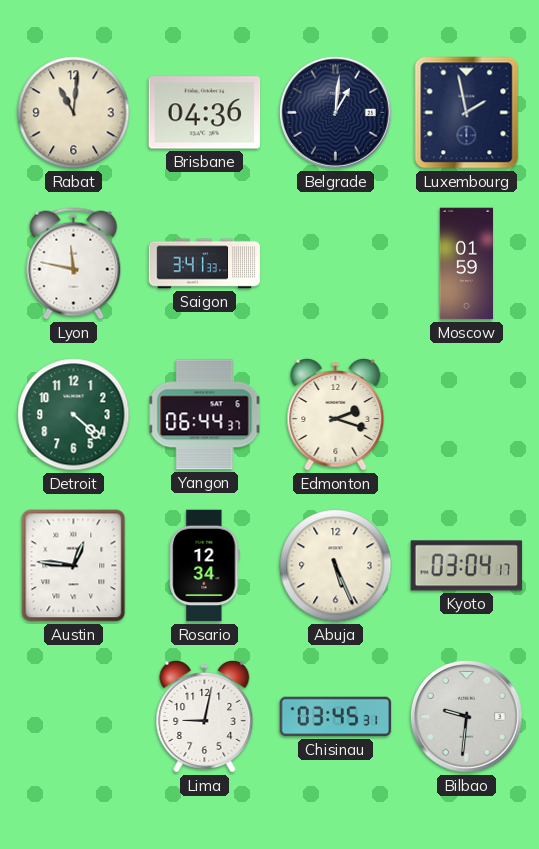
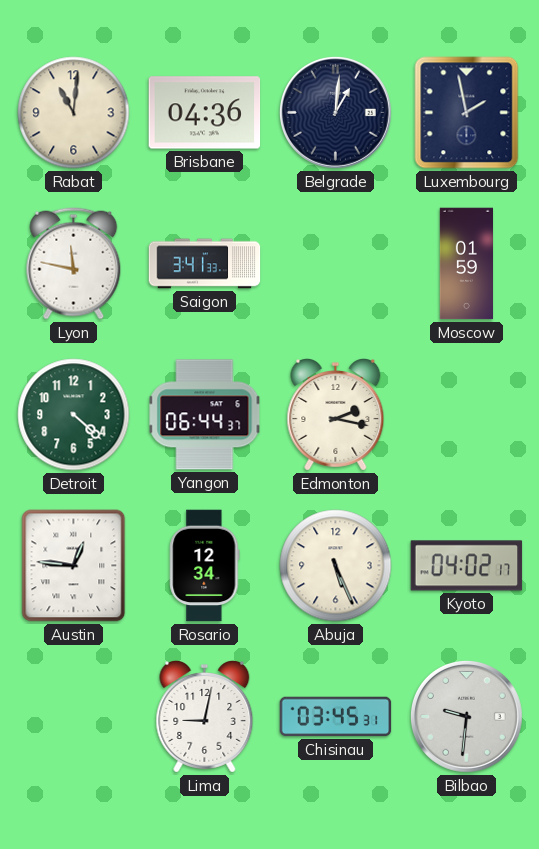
Edmonton: 2:18 -> 2:17
Kyoto: 03:04 -> 04:02
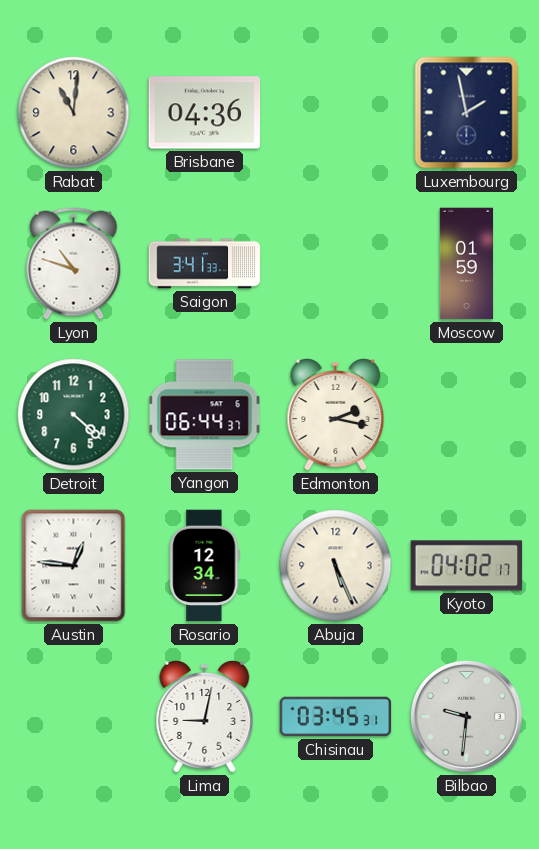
Belgrade: 1:01 -> none
Lyon: 11:47 -> 10:48
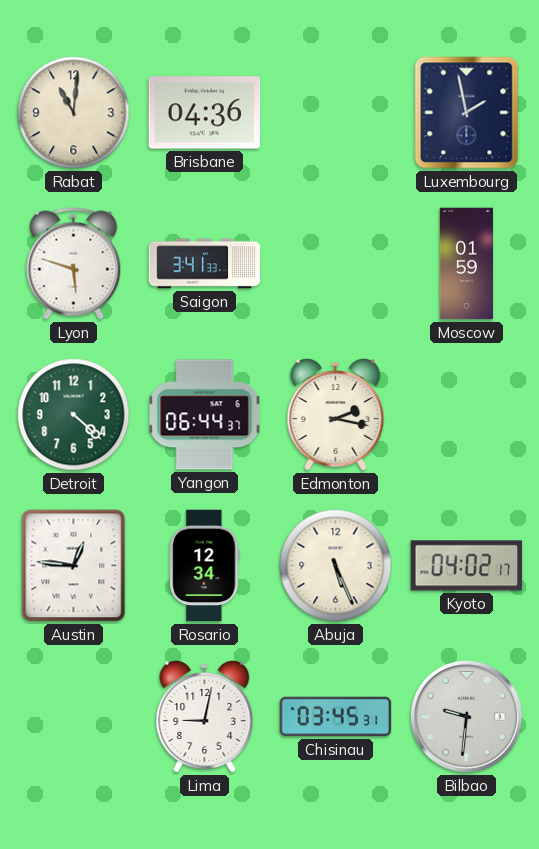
Lyon: 10:48 -> 5:48
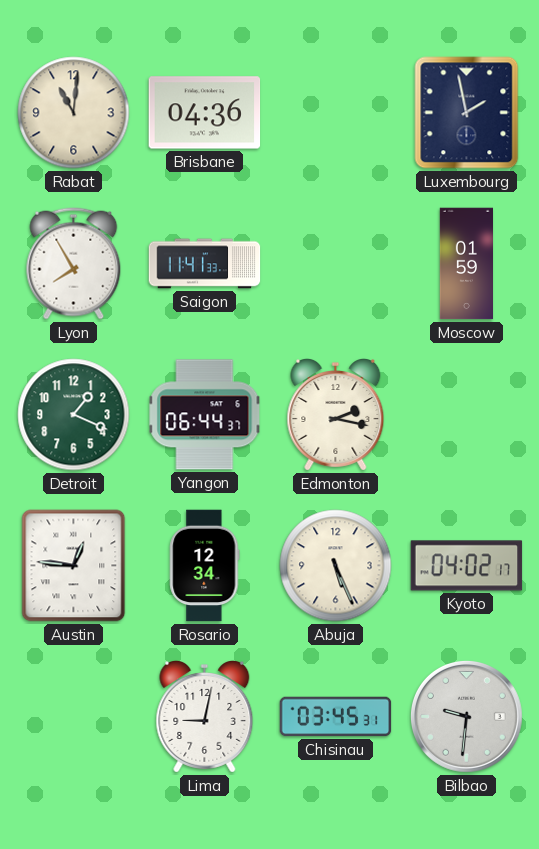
Lyon: 5:48 -> 7:55
Saigon: 3:41 -> 11:41
Detroit: 4:22 -> 1:19
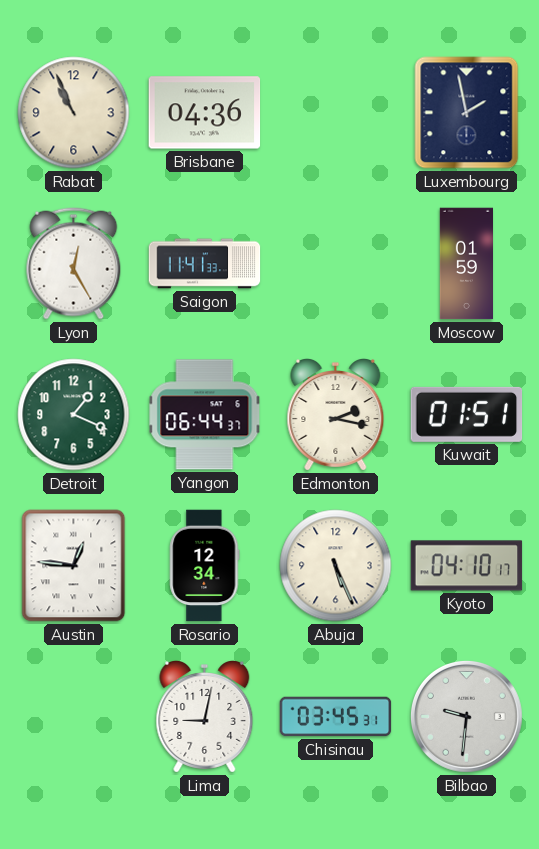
Rabat: 11:01 -> 10:56
Lyon: 7:55 -> 12:25
Kuwait: none -> 01:51
Kyoto: 04:02 -> 04:10
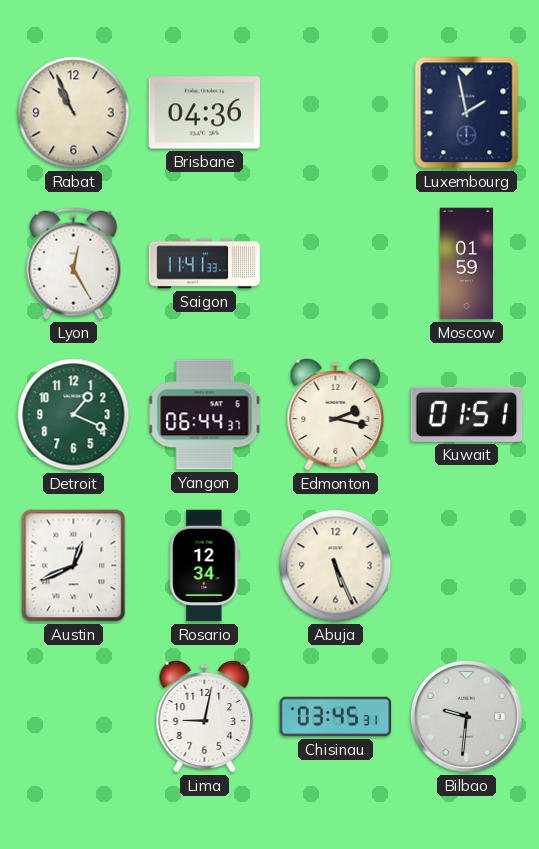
Austin: 12:46 -> 12:41
Kyoto: 04:10 -> none
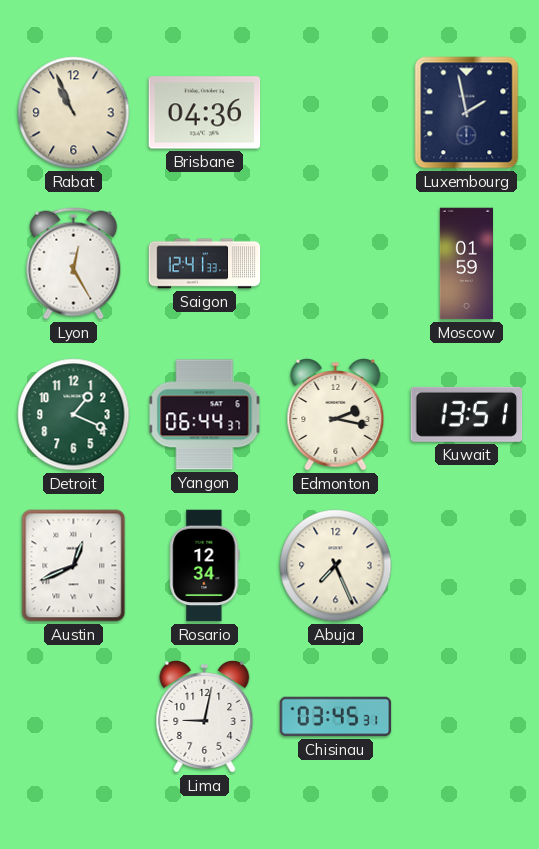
Saigon: 11:41 -> 12:41
Kuwait: 01:51 -> 13:51
Abuja: 5:26 -> 7:26
Bilbao: 9:31 -> none
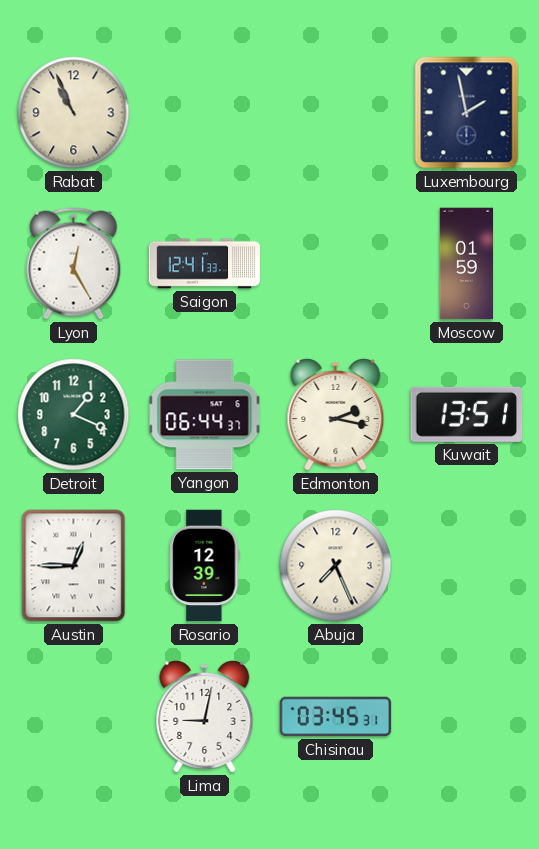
Brisbane: 04:36 -> none
Austin: 12:41 -> 12:45
Rosario: 12:34 -> 12:39
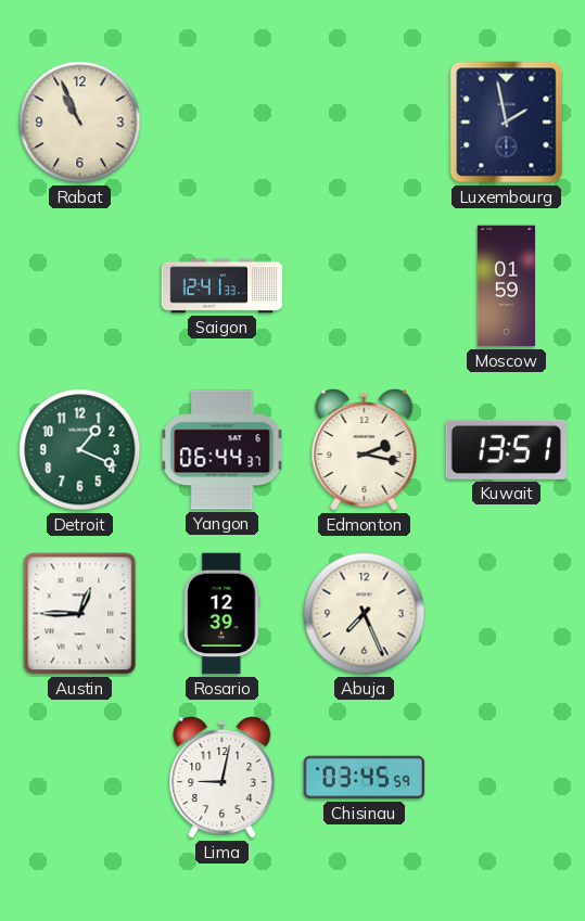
Lyon: 12:25 -> none
Chisinau: 03:45:31 -> 03:45:59
